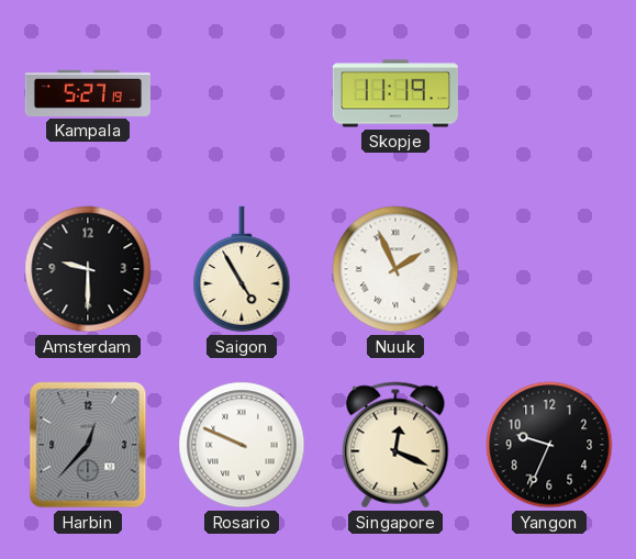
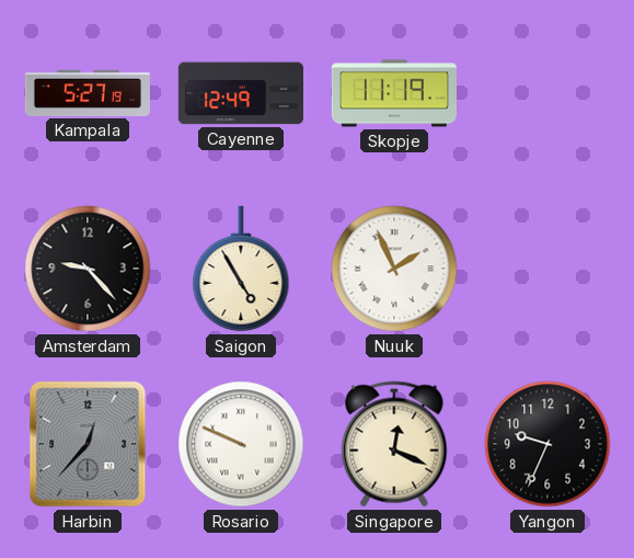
Cayenne: none -> 12:49
Amsterdam: 9:30 -> 9:23
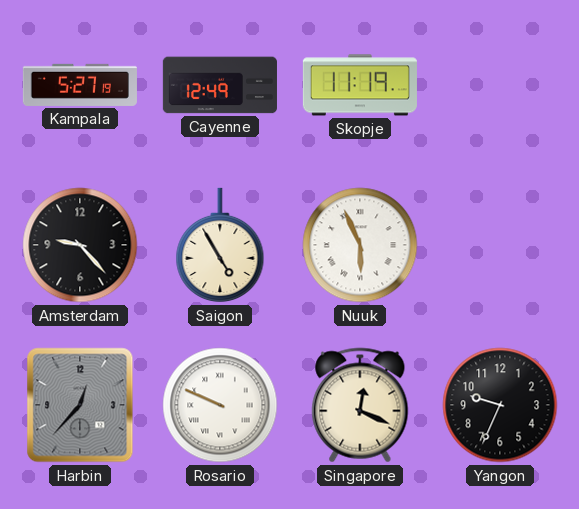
Nuuk: 1:56 -> 5:56
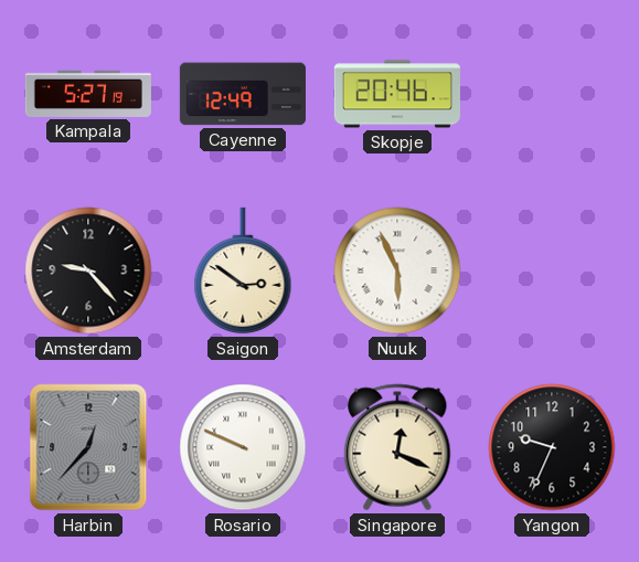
Skopje: 11:19 -> 20:46
Saigon: 4:55 -> 2:51
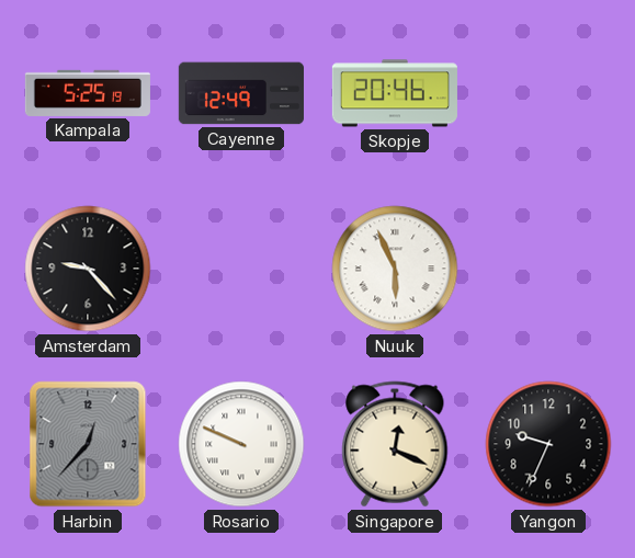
Kampala: 5:27 -> 5:25
Saigon: 2:51 -> none
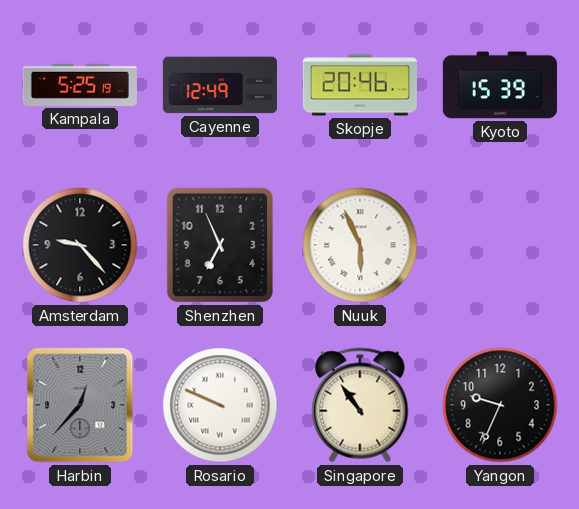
Kyoto: none -> 15:39
Shenzhen: none -> 6:56
Singapore: 12:19 -> 10:54
